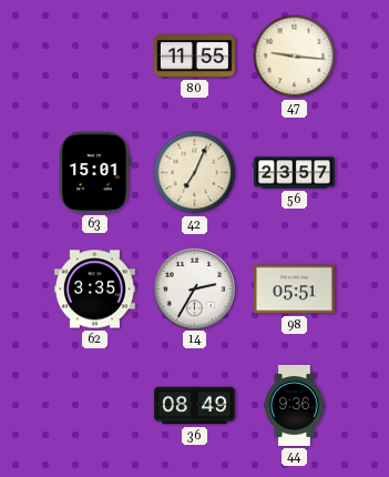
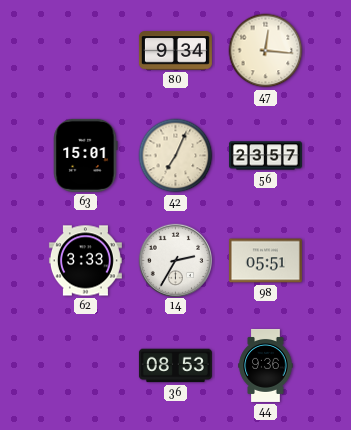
80: 11:55 -> 9:34
47: 9:16 -> 12:16
62: 3:35 -> 3:33
36: 08:49 -> 08:53
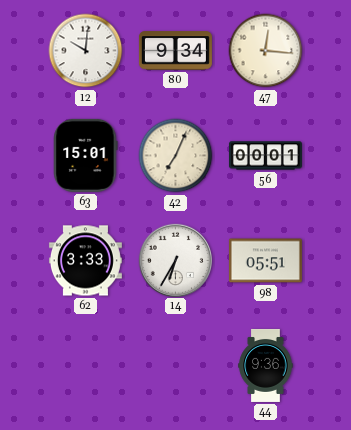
12: none -> 10:01
56: 23:57 -> 00:01
14: 2:35 -> 6:35
36: 08:53 -> none
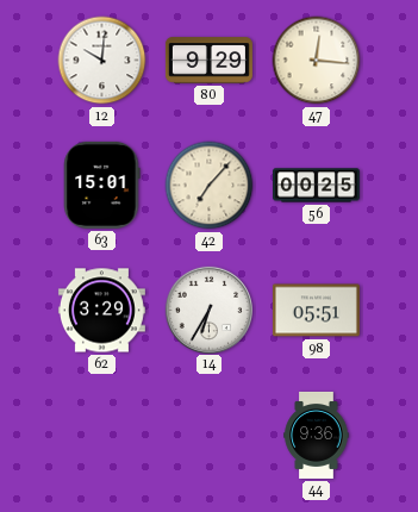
80: 9:34 -> 9:29
42: 7:04 -> 7:07
56: 00:01 -> 00:25
62: 3:33 -> 3:29
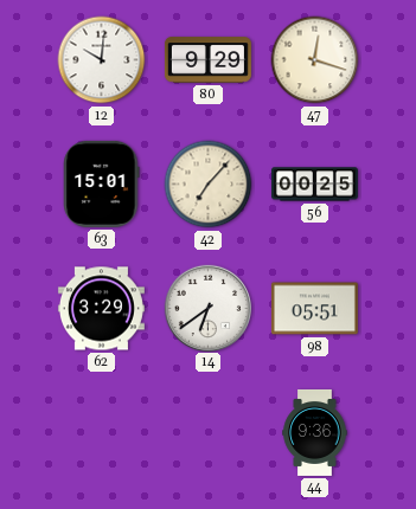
47: 12:16 -> 12:18
14: 6:35 -> 6:39
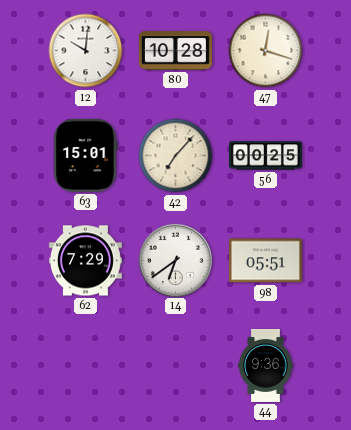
80: 9:29 -> 10:28
62: 3:29 -> 7:29
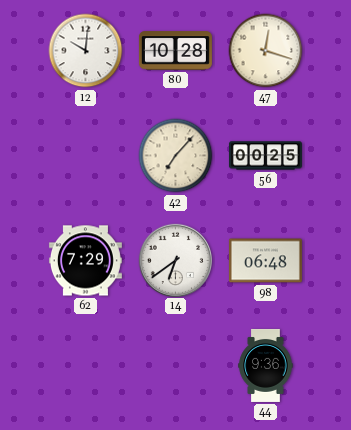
63: 15:01 -> none
98: 05:51 -> 06:48
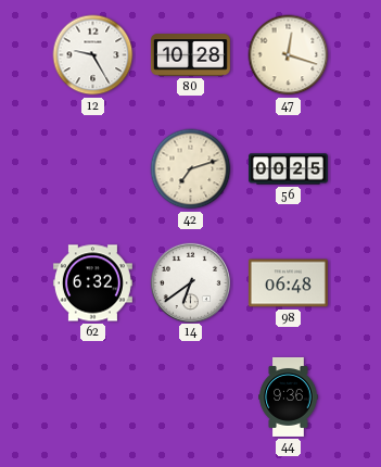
12: 10:01 -> 9:25
42: 7:07 -> 7:12
62: 7:29 -> 6:32
